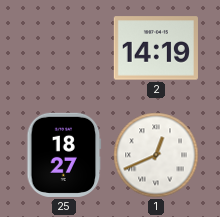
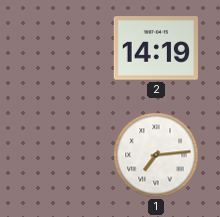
25: 18:27 -> none
1: 12:41 -> 7:14
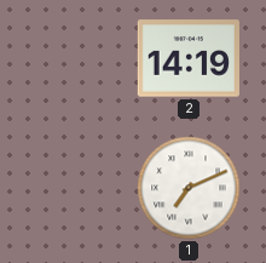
1: 7:14 -> 7:11
